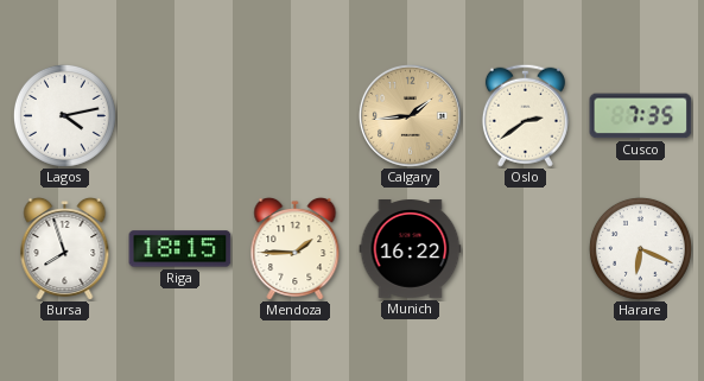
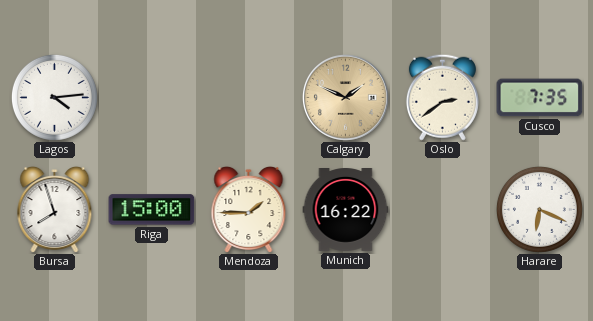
Lagos: 4:13 -> 4:14
Calgary: 1:44 -> 1:49
Riga: 18:15 -> 15:00
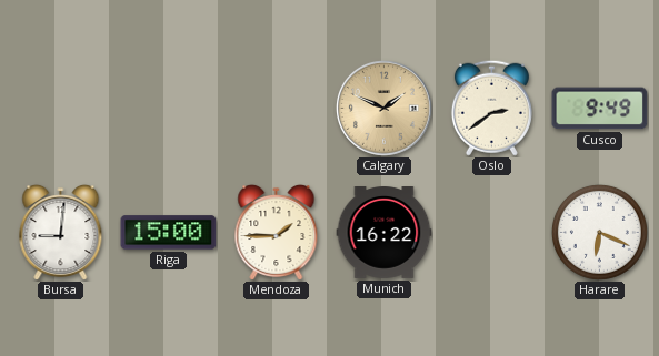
Lagos: 4:14 -> none
Cusco: 7:35 -> 9:49
Bursa: 7:57 -> 9:01
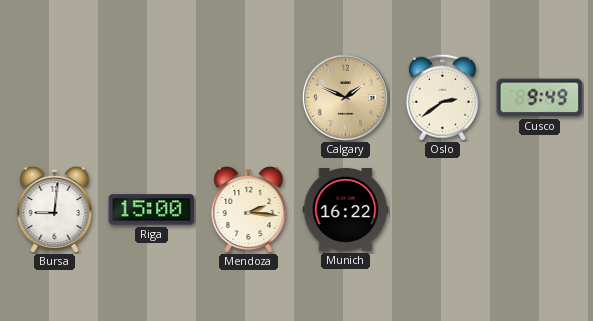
Mendoza: 1:45 -> 2:16
Harare: 6:19 -> none
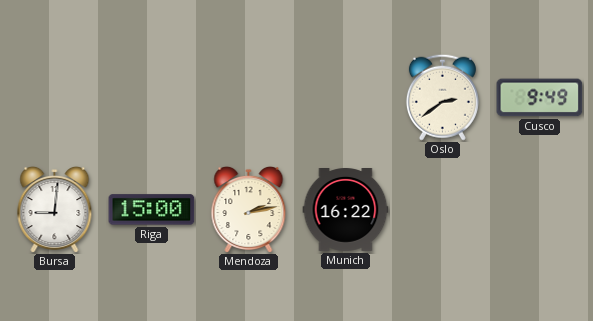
Calgary: 1:49 -> none
Mendoza: 2:16 -> 2:13
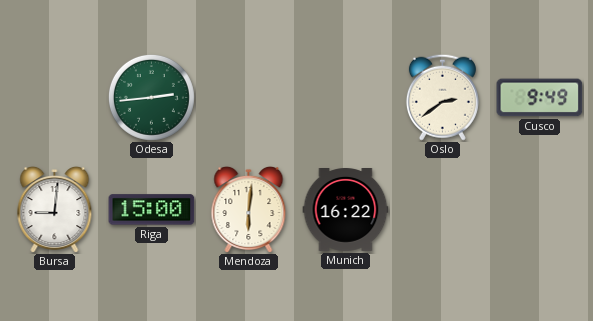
Odesa: none -> 2:44
Mendoza: 2:13 -> 6:01
